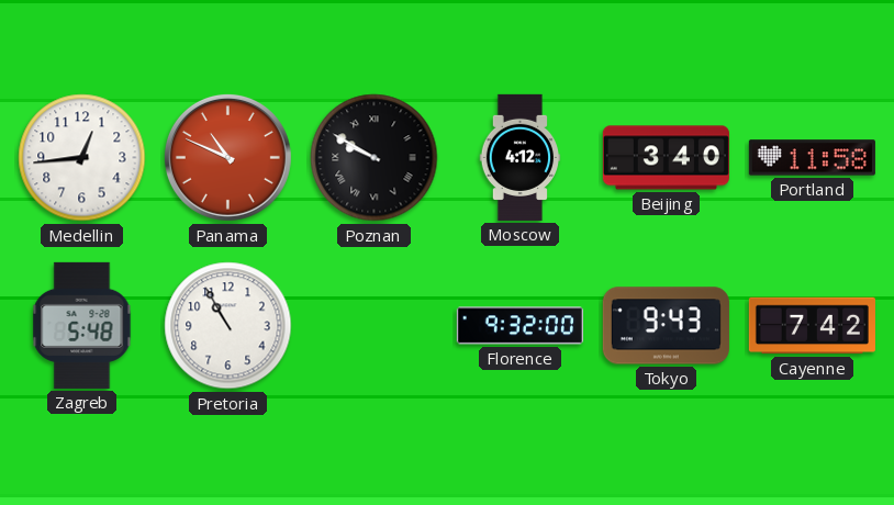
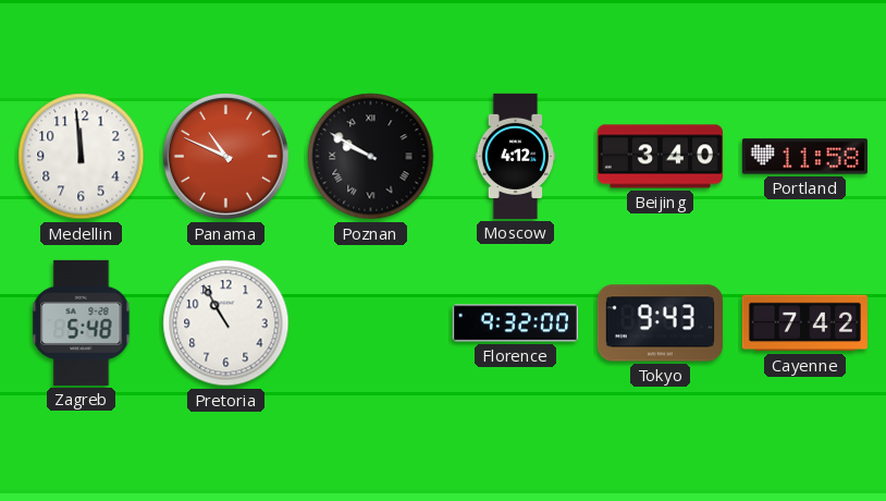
Medellin: 12:44 -> 11:59
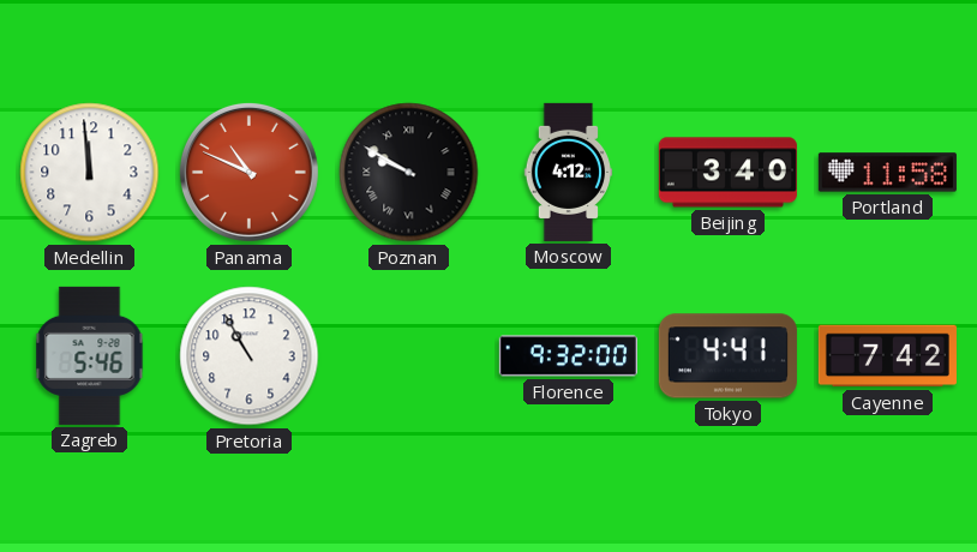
Zagreb: 5:48 -> 5:46
Tokyo: 9:43 -> 4:41
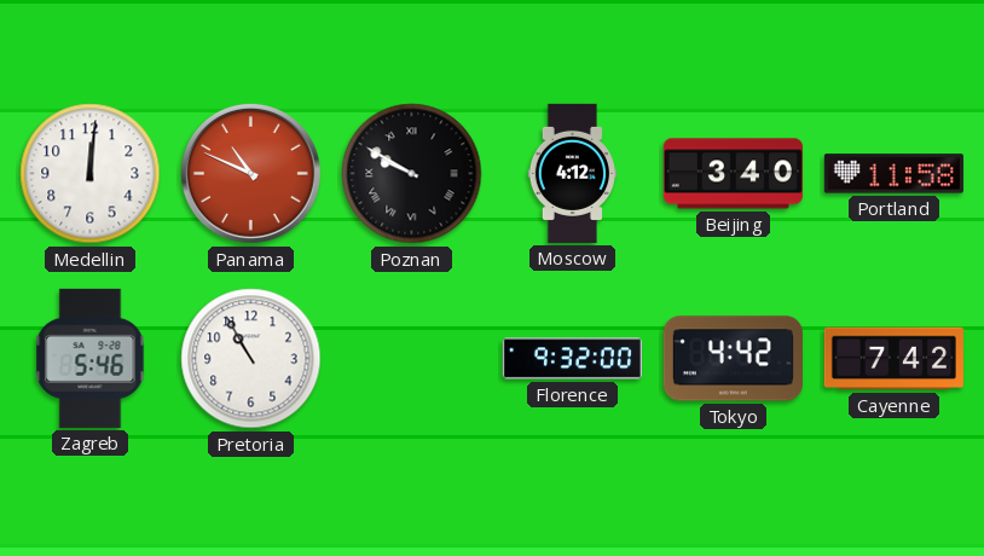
Medellin: 11:59 -> 12:01
Tokyo: 4:41 -> 4:42
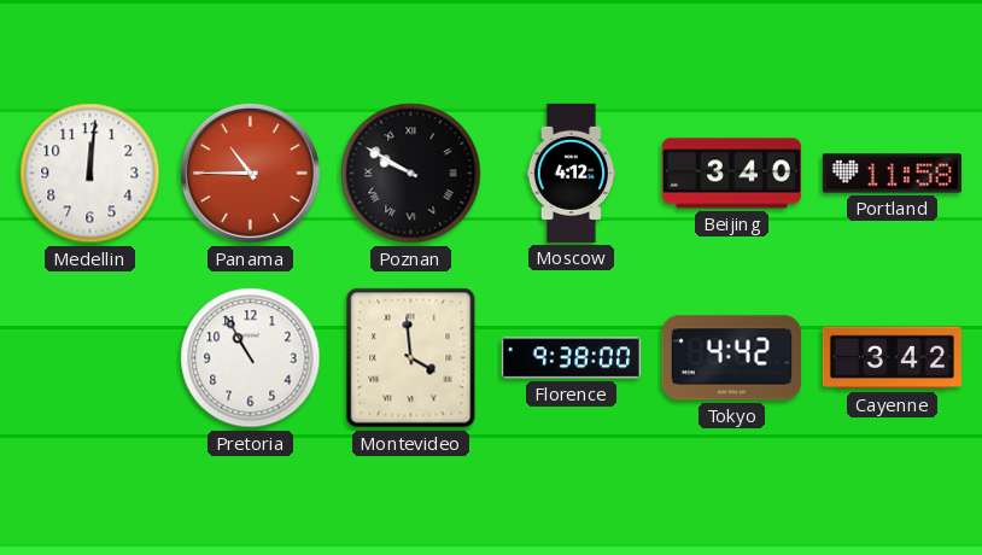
Panama: 10:49 -> 10:45
Zagreb: 5:46 -> none
Montevideo: none -> 3:59
Florence: 9:32 -> 9:38
Cayenne: 7:42 -> 3:42
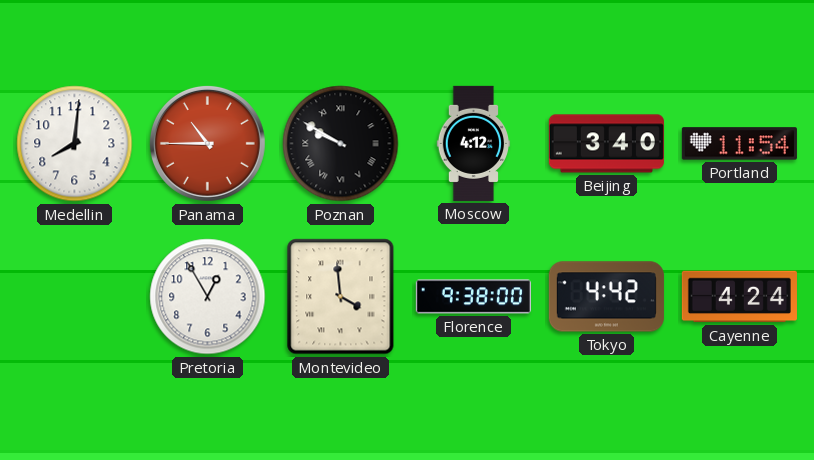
Medellin: 12:01 -> 8:01
Portland: 11:58 -> 11:54
Pretoria: 10:55 -> 12:55
Cayenne: 3:42 -> 4:24
